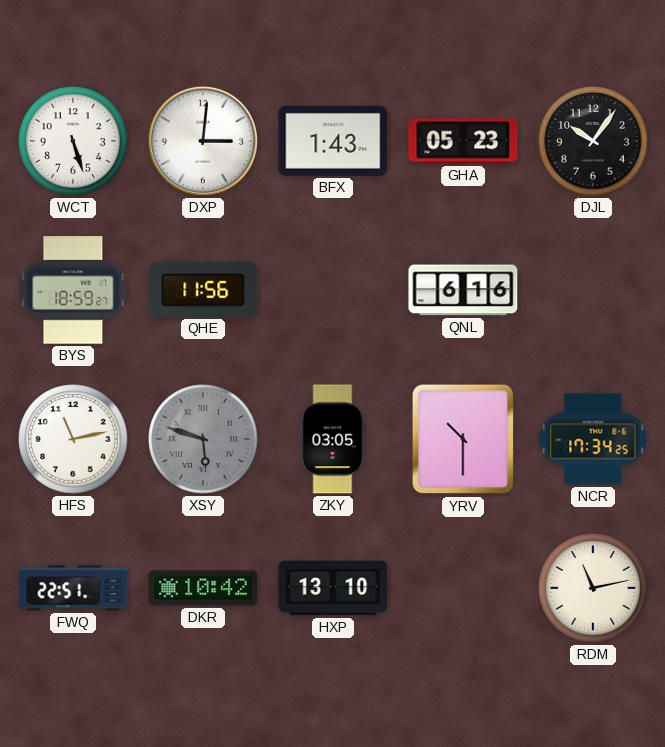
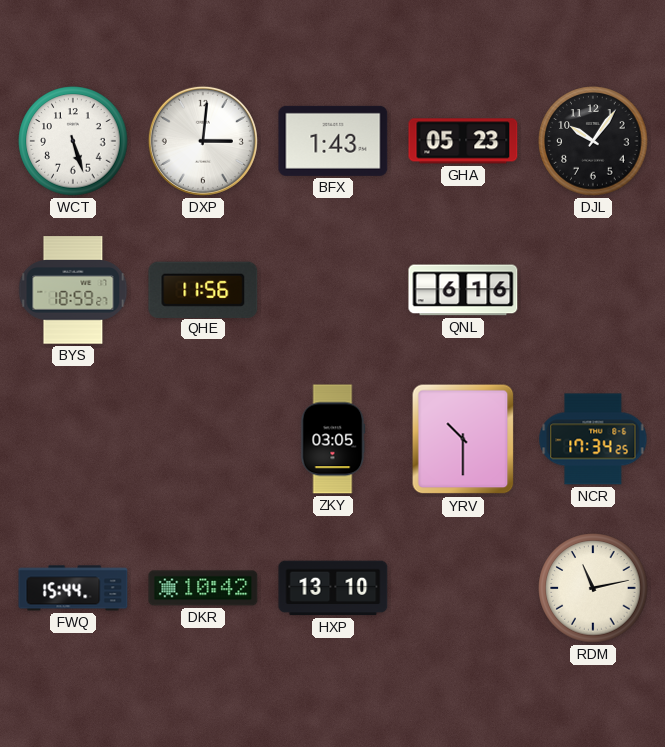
HFS: 11:13 -> none
XSY: 5:48 -> none
FWQ: 22:51 -> 15:44
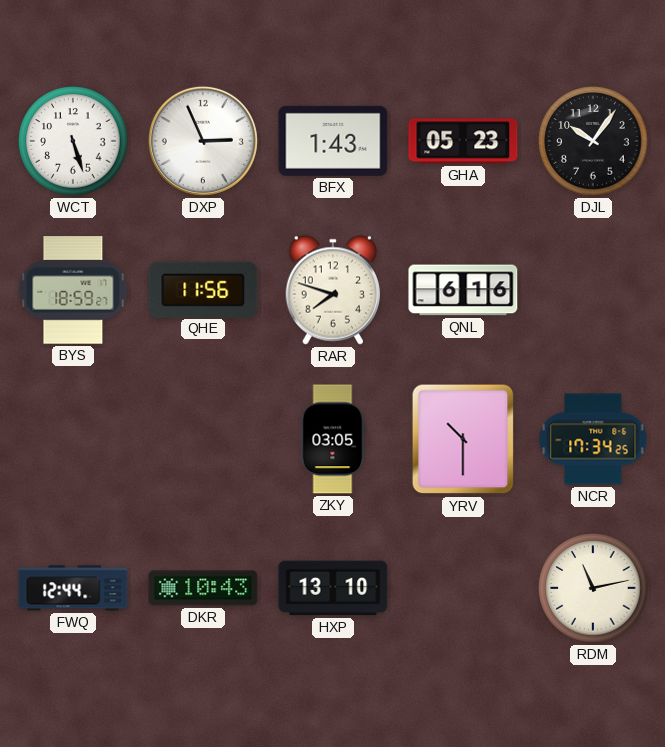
DXP: 3:01 -> 2:56
RAR: none -> 7:48
FWQ: 15:44 -> 12:44
DKR: 10:42 -> 10:43
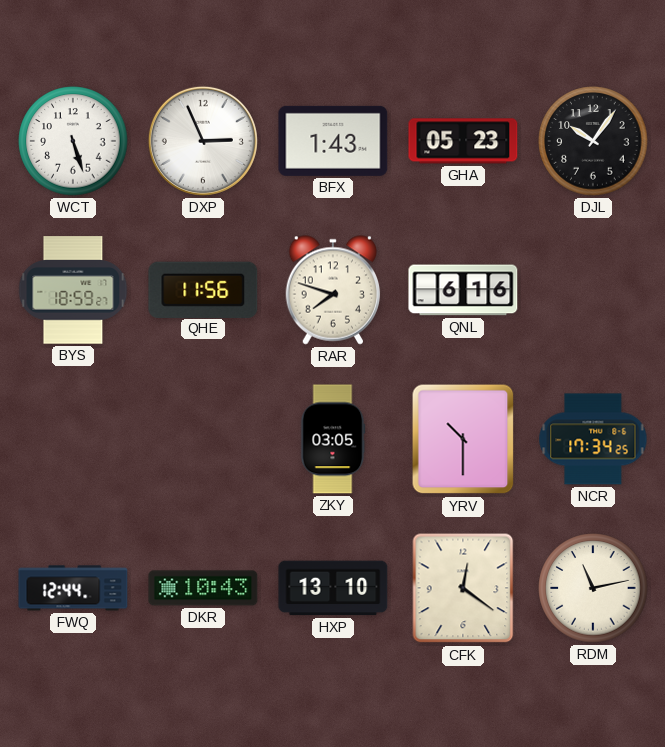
CFK: none -> 12:21
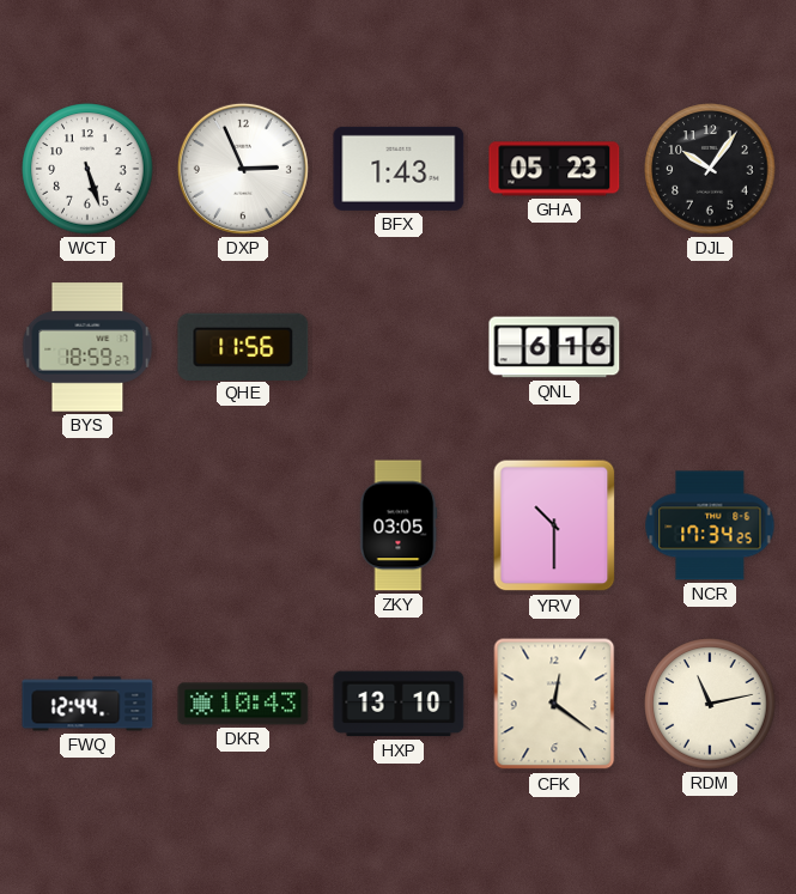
RAR: 7:48 -> none
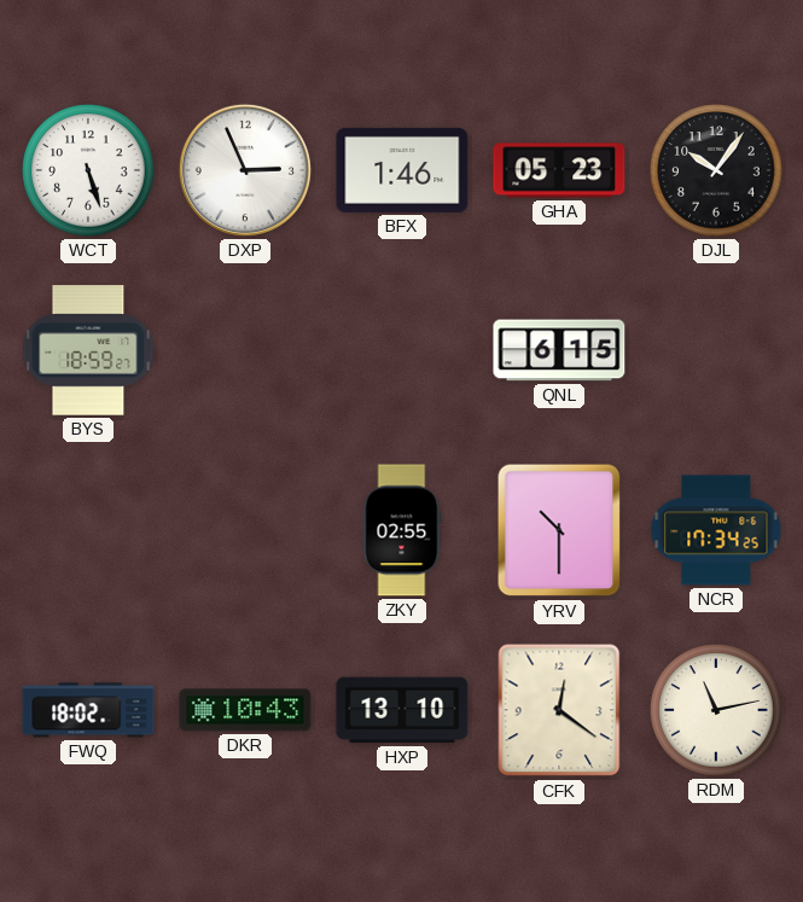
BFX: 1:43 -> 1:46
QHE: 11:56 -> none
QNL: 6:16 -> 6:15
ZKY: 03:05 -> 02:55
FWQ: 12:44 -> 18:02
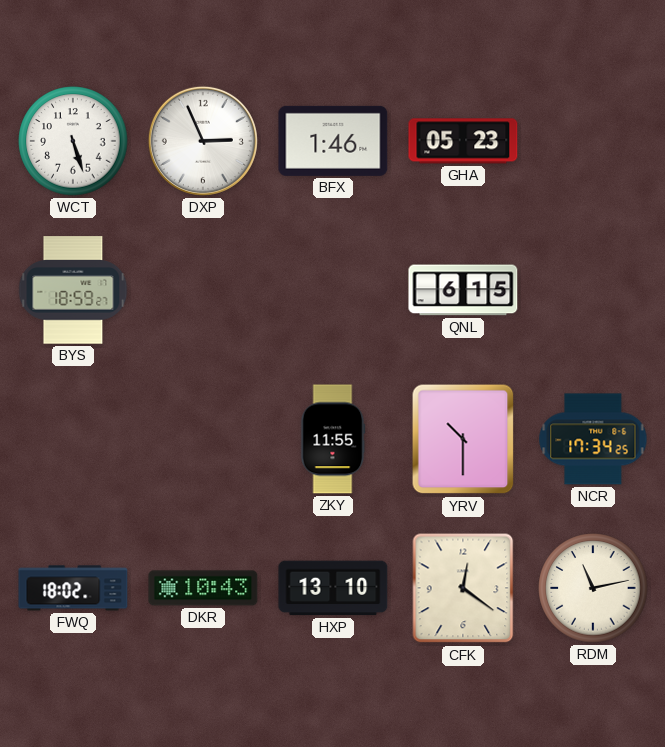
DJL: 10:06 -> none
ZKY: 02:55 -> 11:55
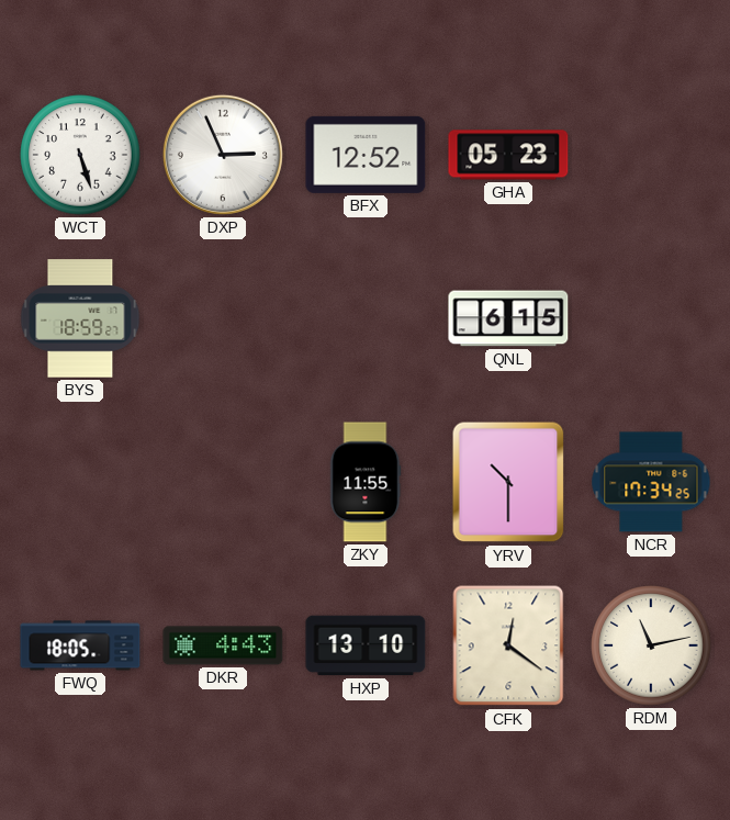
BFX: 1:46 -> 12:52
FWQ: 18:02 -> 18:05
DKR: 10:43 -> 4:43
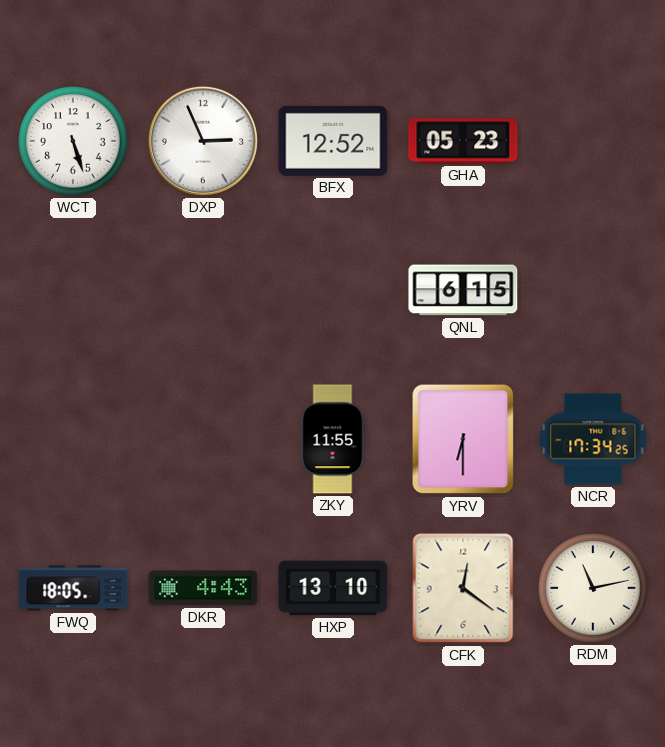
BYS: 18:59 -> none
YRV: 10:30 -> 6:30
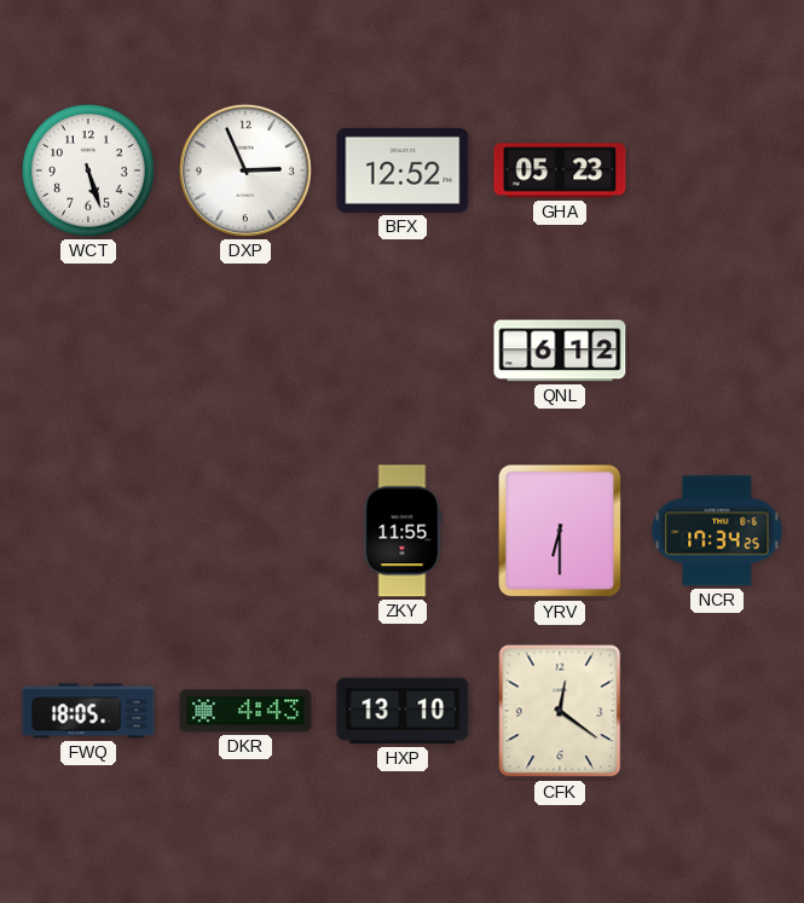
QNL: 6:15 -> 6:12
RDM: 11:13 -> none
